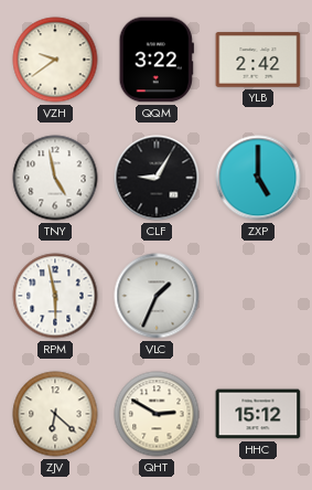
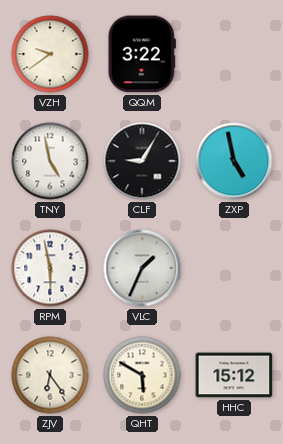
YLB: 2:42 -> none
ZXP: 5:00 -> 4:58
ZJV: 6:22 -> 6:24
QHT: 2:50 -> 5:50
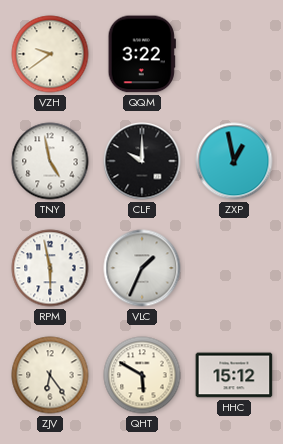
CLF: 9:05 -> 10:00
ZXP: 4:58 -> 12:58
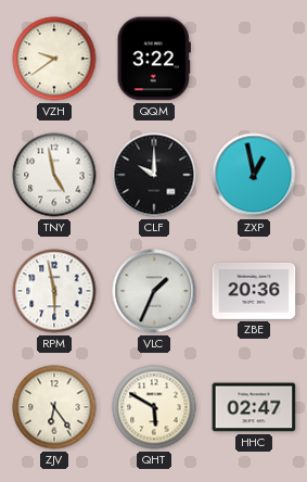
ZBE: none -> 20:36
HHC: 15:12 -> 02:47
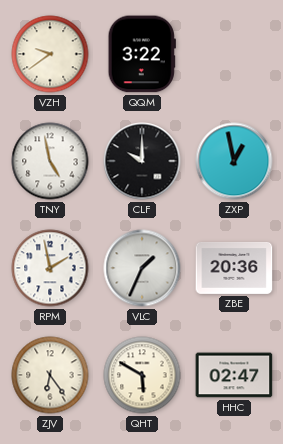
RPM: 5:58 -> 1:58
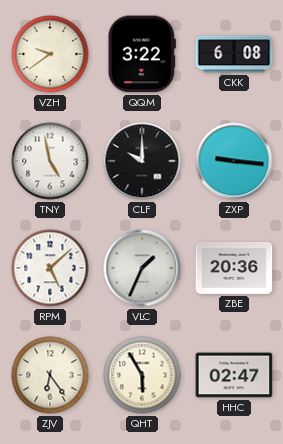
CKK: none -> 6:08
ZXP: 12:58 -> 9:16
RPM: 1:58 -> 5:08
QHT: 5:50 -> 5:55
